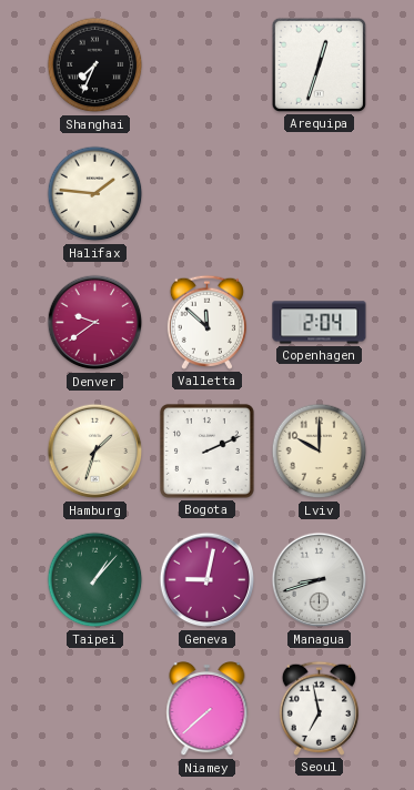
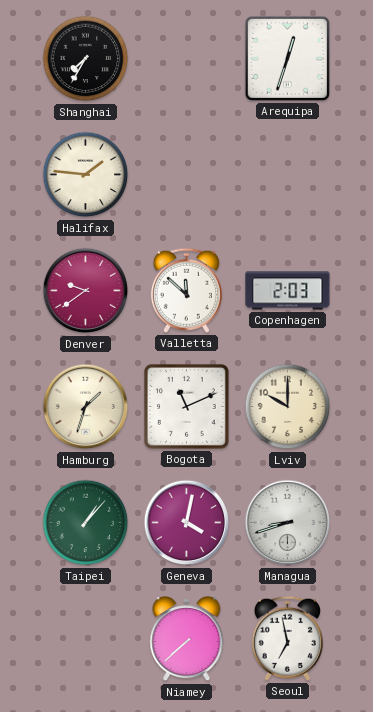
Shanghai: 7:34 -> 7:35
Copenhagen: 2:04 -> 2:03
Bogota: 2:11 -> 11:11
Geneva: 9:02 -> 4:02
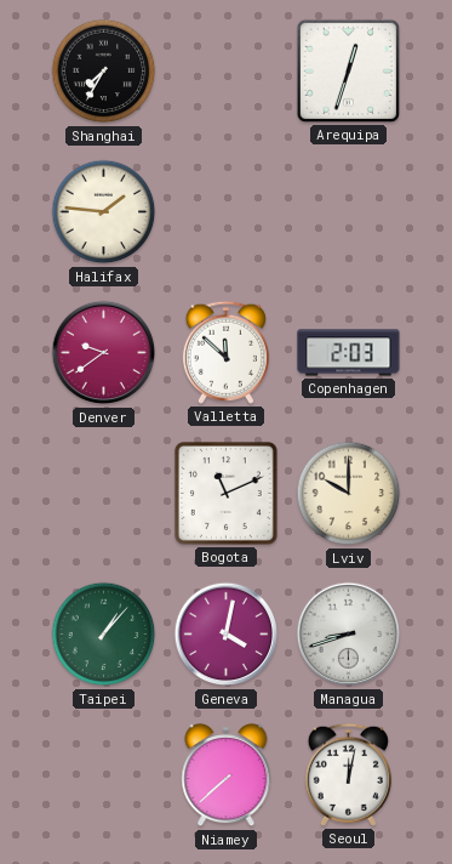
Hamburg: 1:33 -> none
Seoul: 6:58 -> 12:02
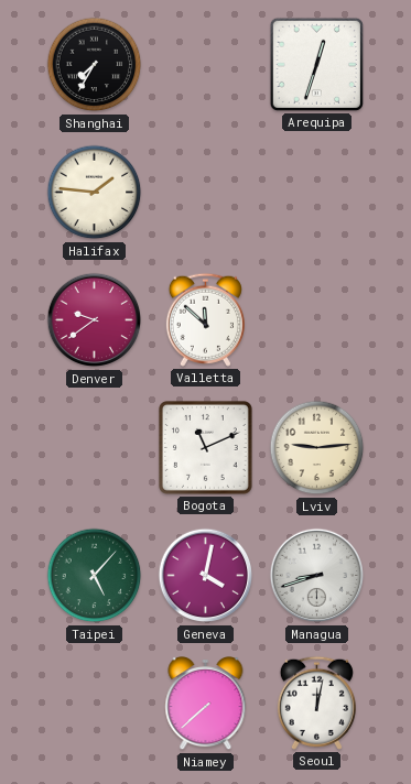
Copenhagen: 2:03 -> none
Lviv: 10:00 -> 9:14
Taipei: 1:07 -> 5:07
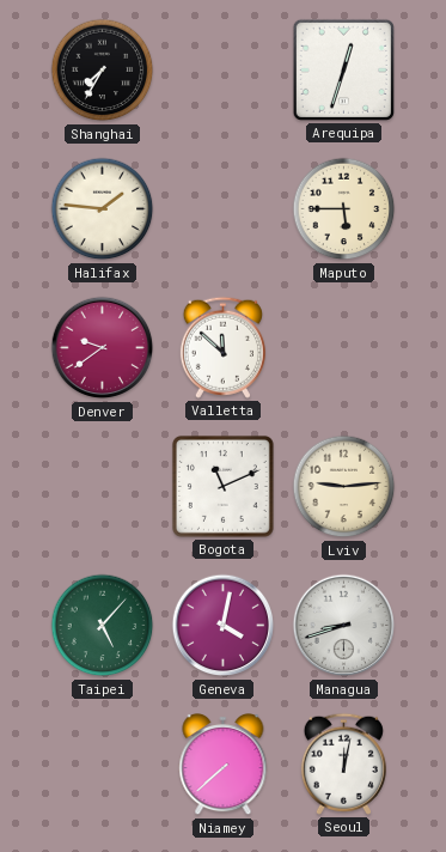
Maputo: none -> 5:45
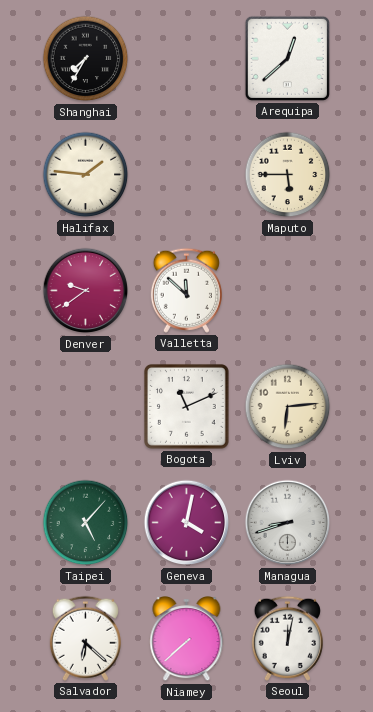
Arequipa: 12:33 -> 12:38
Lviv: 9:14 -> 6:14
Salvador: none -> 6:22
